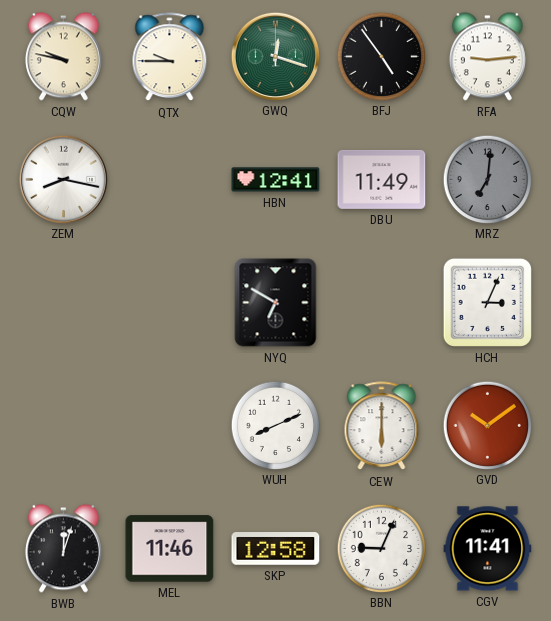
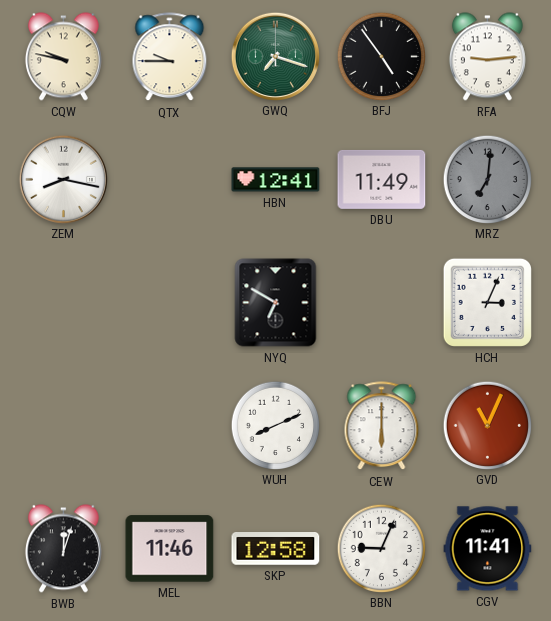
GWQ: 12:18 -> 7:18
GVD: 10:09 -> 11:04
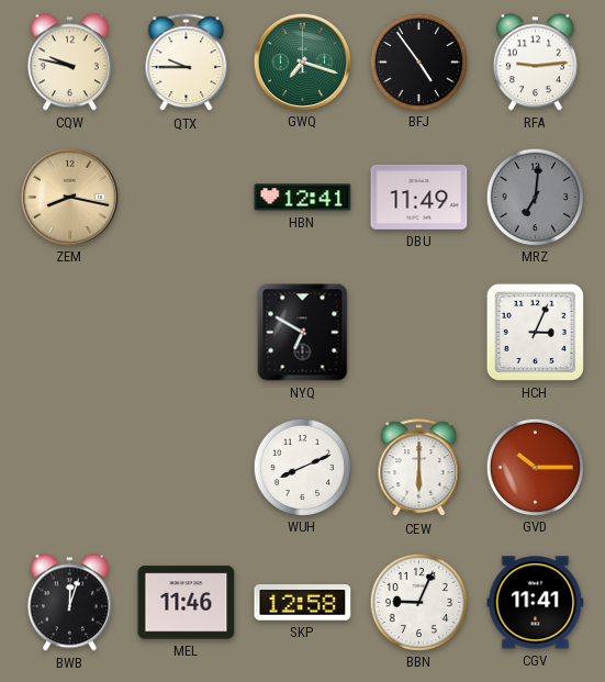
ZEM dial: white -> champagne
GVD: 11:04 -> 10:15
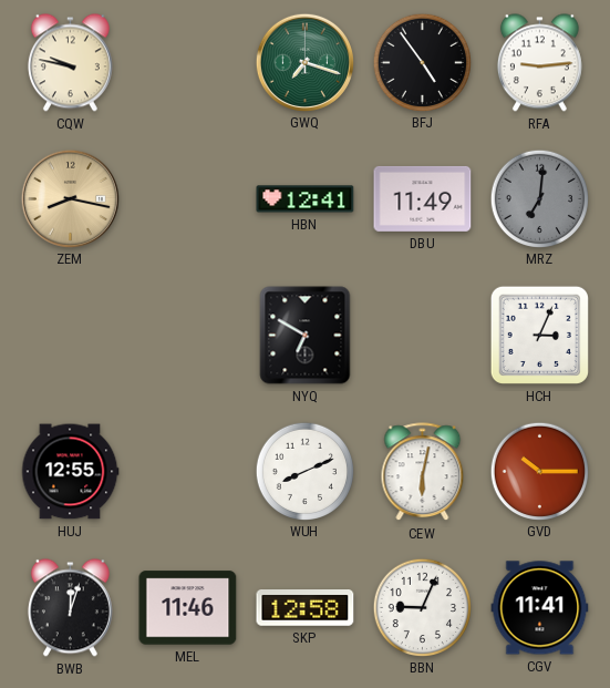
QTX: 9:45 -> none
HUJ: none -> 12:55
CEW: 6:00 -> 6:02
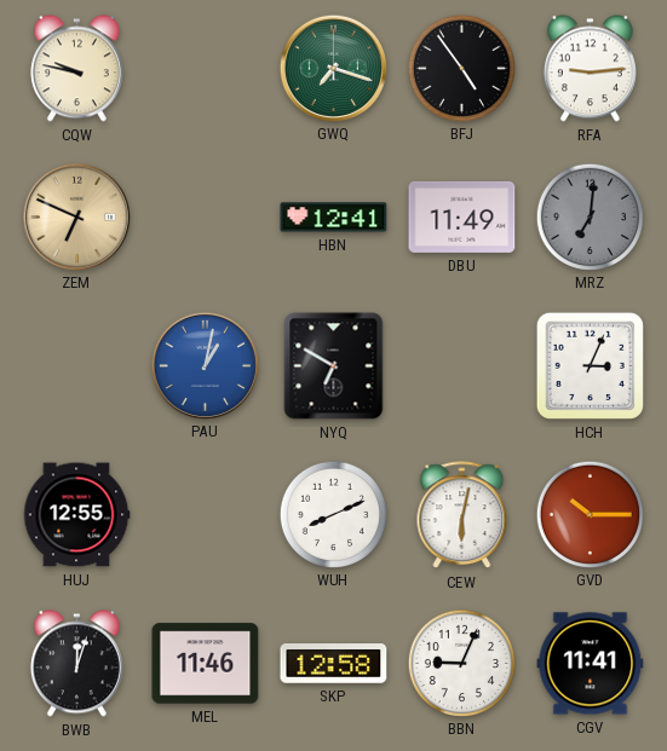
ZEM: 8:17 -> 6:49
PAU: none -> 1:02
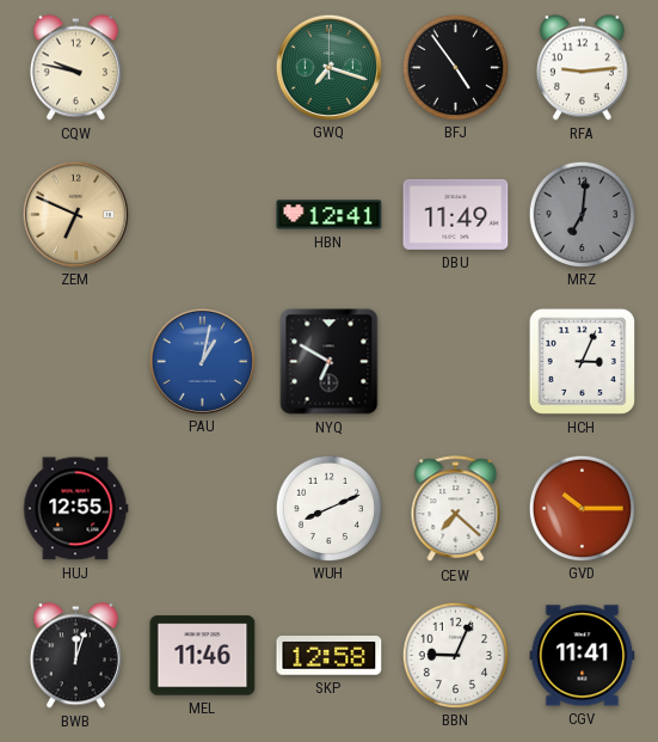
CEW: 6:02 -> 7:22
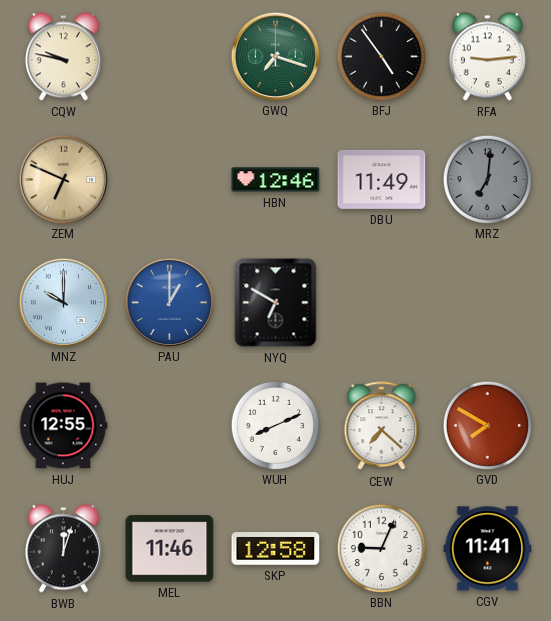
HBN: 12:41 -> 12:46
MNZ: none -> 10:00
PAU: 1:02 -> 1:00
HCH: 3:04 -> none
GVD: 10:15 -> 7:50
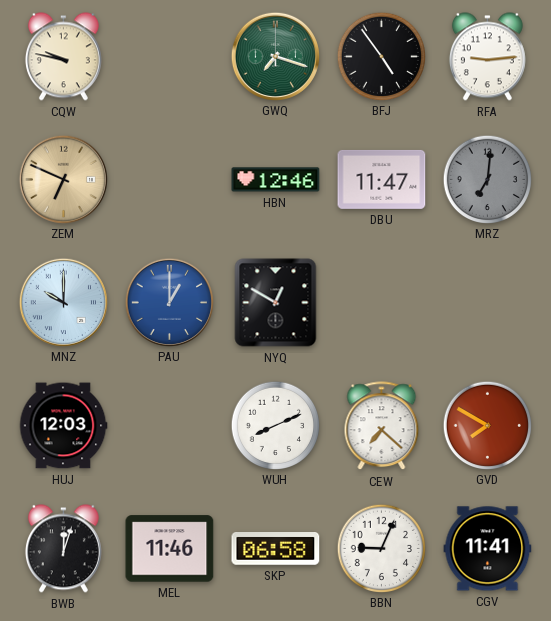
DBU: 11:49 -> 11:47
NYQ: 6:50 -> 12:50
HUJ: 12:55 -> 12:03
SKP: 12:58 -> 06:58
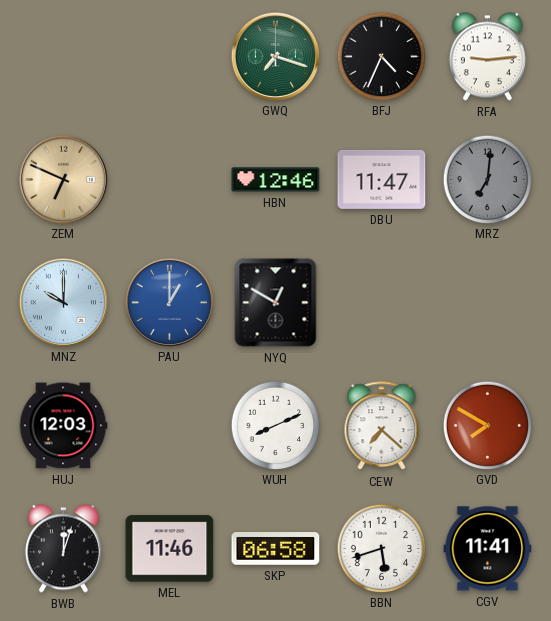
CQW: 9:47 -> none
BFJ: 4:54 -> 4:34
BBN: 9:04 -> 5:42
